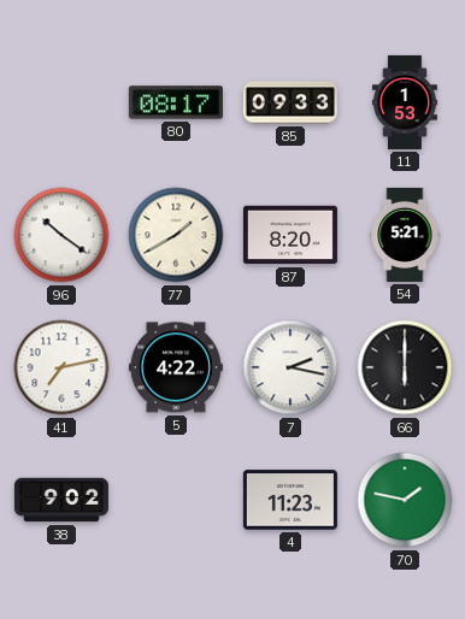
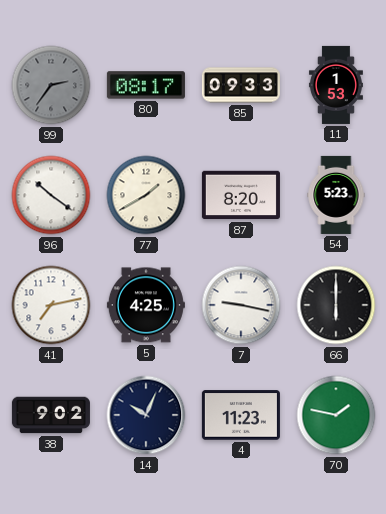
99: none -> 2:36
54: 5:21 -> 5:23
5: 4:22 -> 4:25
7: 2:17 -> 9:17
14: none -> 10:04
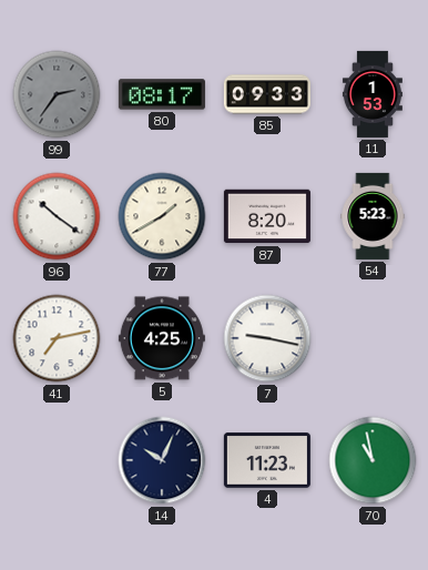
66: 6:00 -> none
38: 9:02 -> none
70: 1:47 -> 10:58
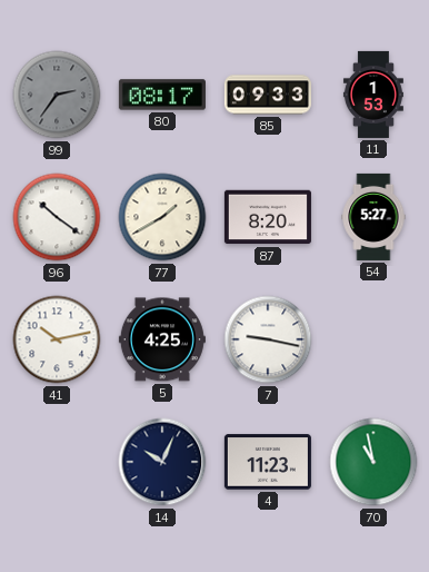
54: 5:23 -> 5:27
41: 7:13 -> 10:13
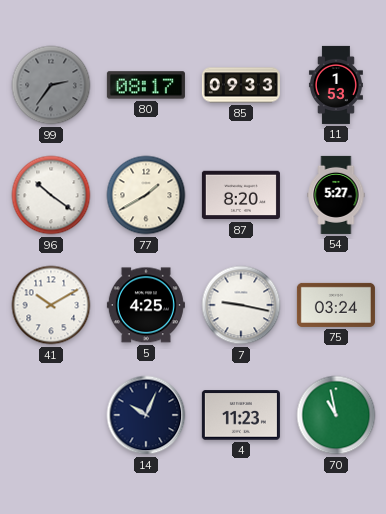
41: 10:13 -> 10:10
75: none -> 03:24
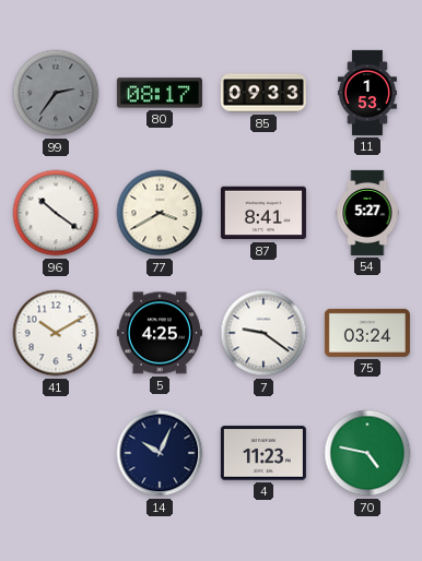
77: 1:40 -> 3:40
87: 8:20 -> 8:41
7: 9:17 -> 9:21
70: 10:58 -> 4:47
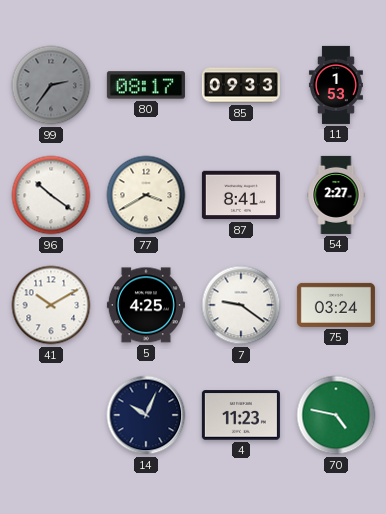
54: 5:27 -> 2:27
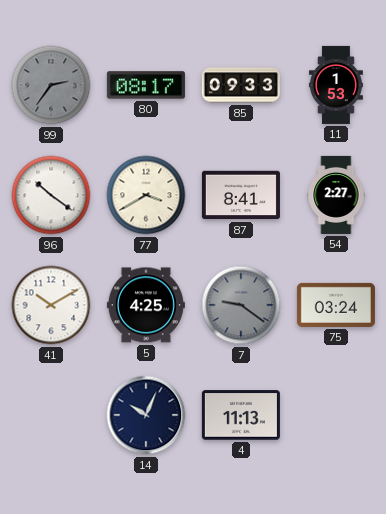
7 dial: white -> grey
4: 11:23 -> 11:13
70: 4:47 -> none
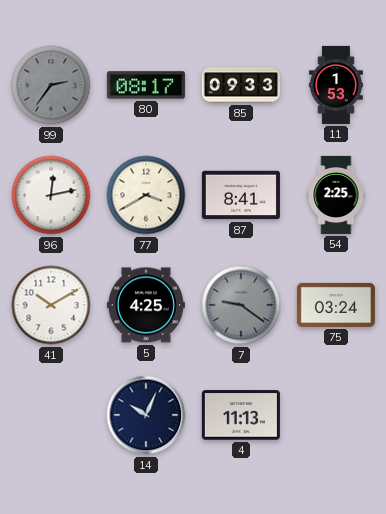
96: 10:21 -> 12:13
54: 2:27 -> 2:25
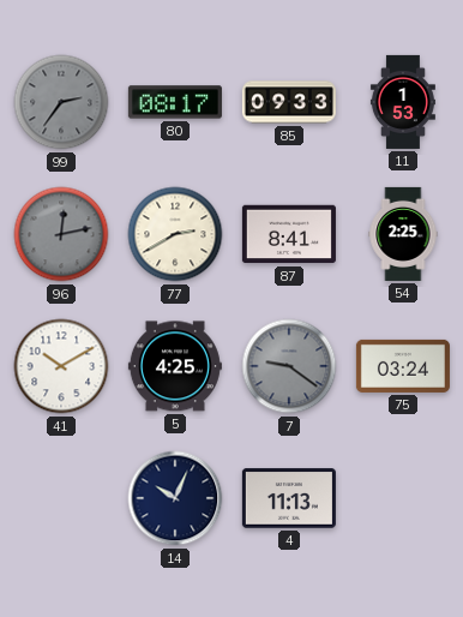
96 dial: white -> grey
77: 3:40 -> 2:40
